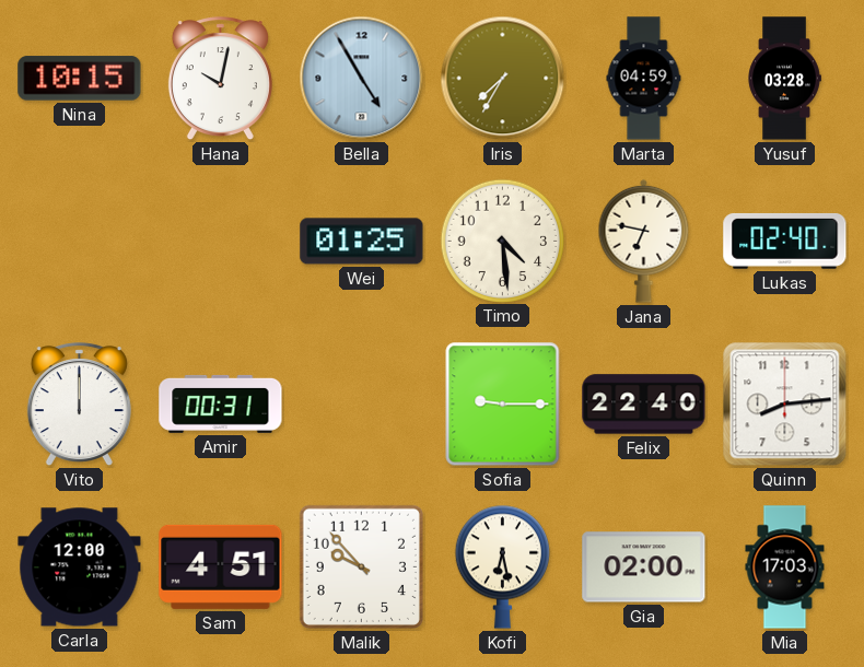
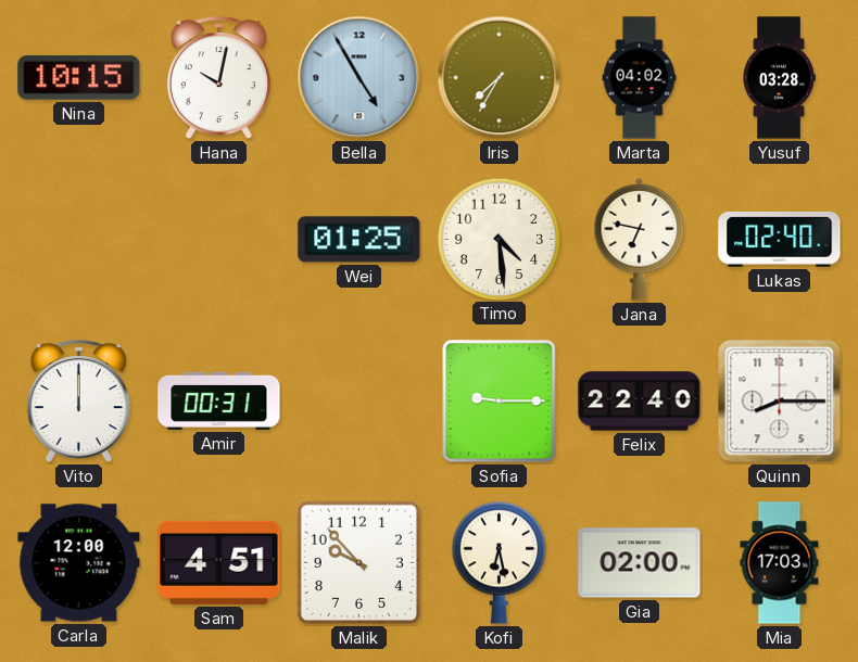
Marta: 04:59 -> 04:02
Quinn: 8:14 -> 8:15
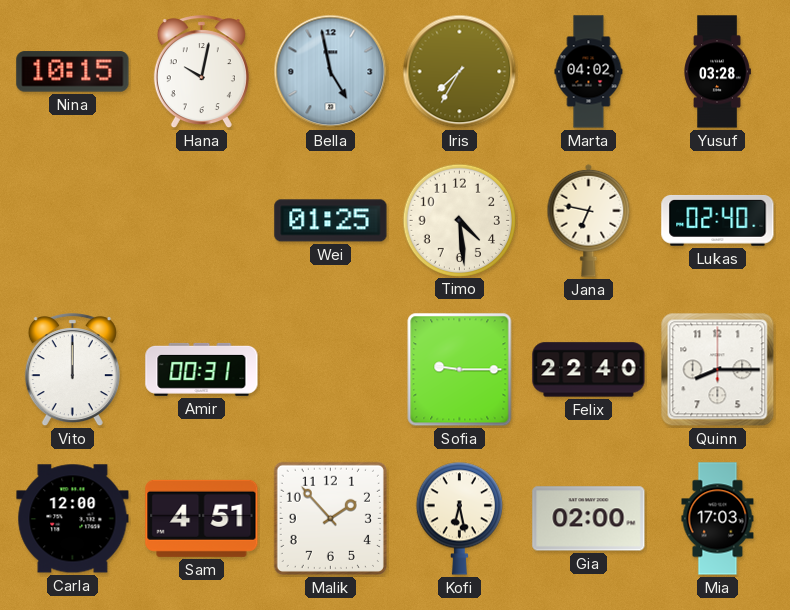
Bella: 4:55 -> 4:58
Malik: 9:53 -> 1:53
